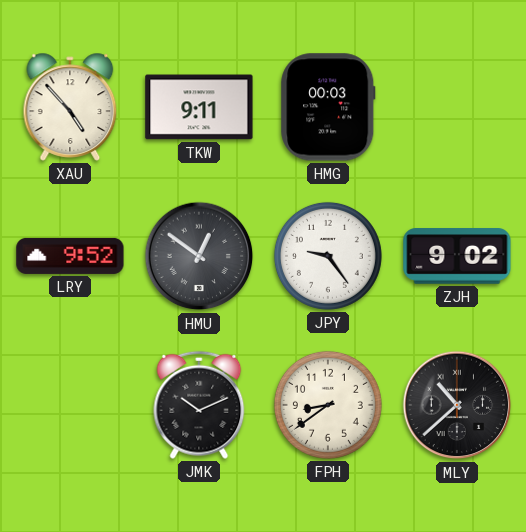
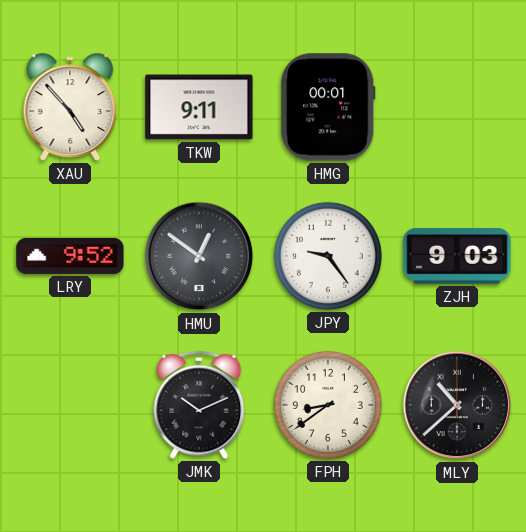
HMG: 00:03 -> 00:01
ZJH: 9:02 -> 9:03
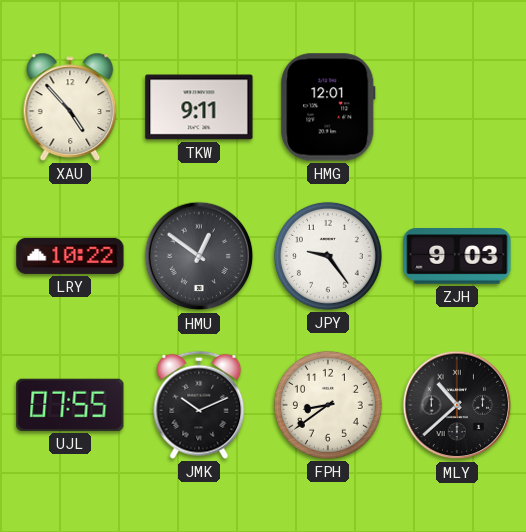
HMG: 00:01 -> 12:01
LRY: 9:52 -> 10:22
UJL: none -> 07:55
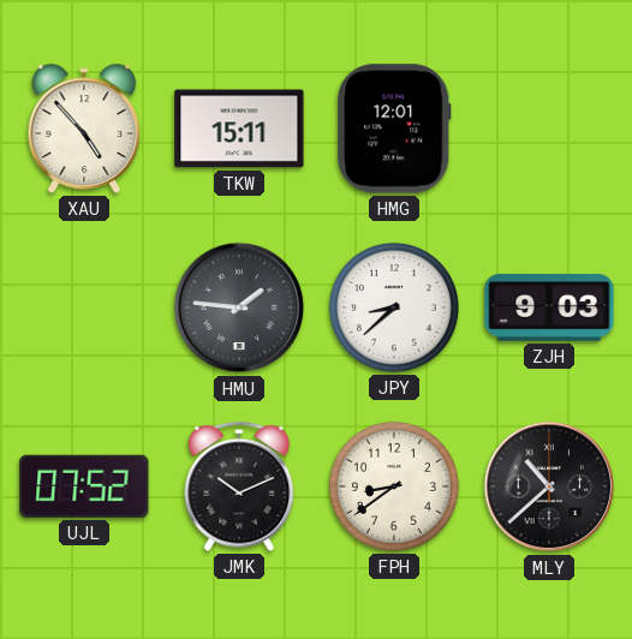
TKW: 9:11 -> 15:11
LRY: 10:22 -> none
HMU: 12:51 -> 1:46
JPY: 9:24 -> 8:38
UJL: 07:55 -> 07:52
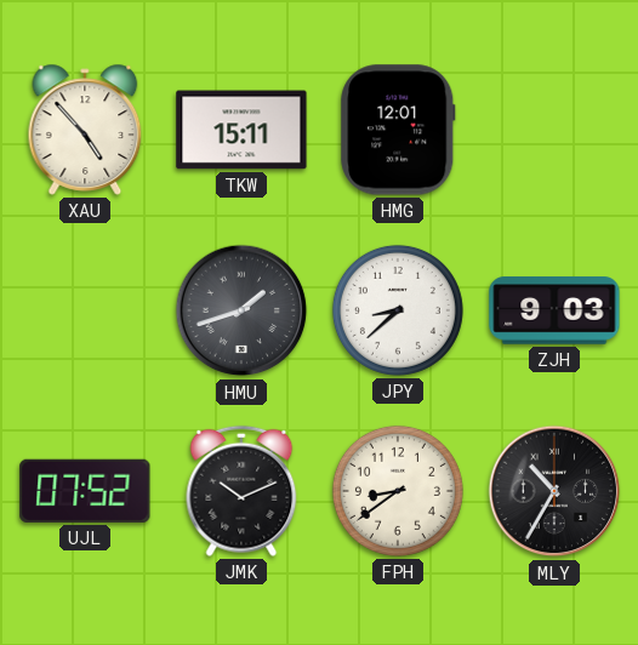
HMU: 1:46 -> 1:42
MLY: 10:38 -> 10:35
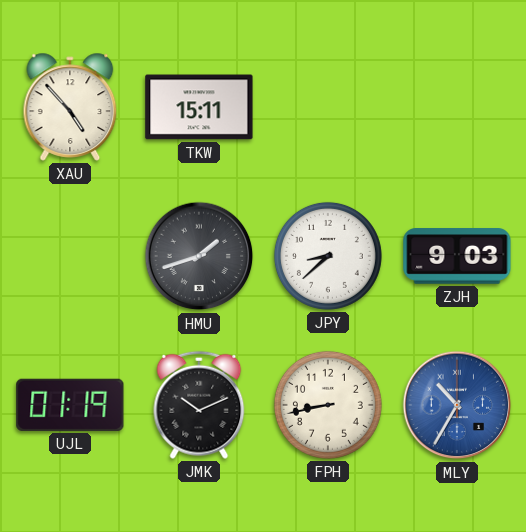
HMG: 12:01 -> none
UJL: 07:52 -> 01:19
FPH: 8:39 -> 8:43
MLY dial: black -> blue
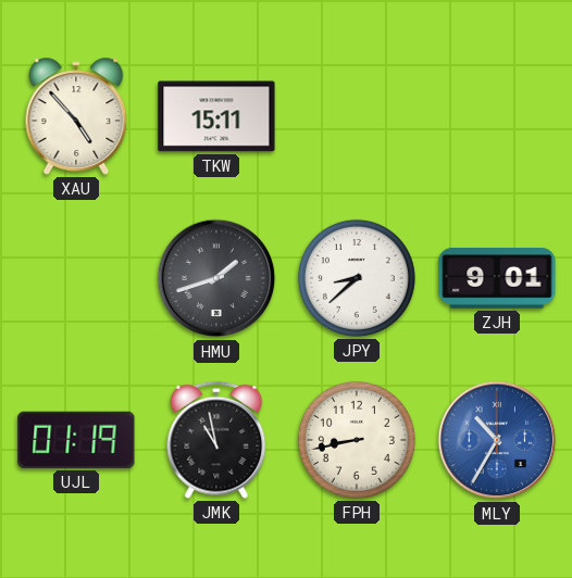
ZJH: 9:03 -> 9:01
JMK: 10:11 -> 10:58
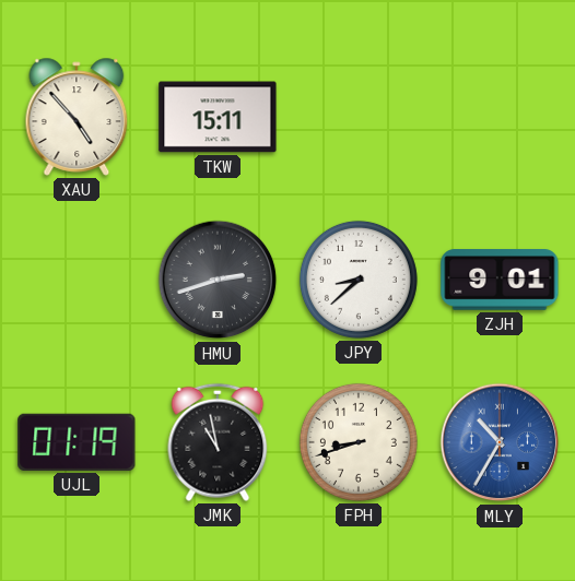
HMU: 1:42 -> 2:42
FPH: 8:43 -> 8:42
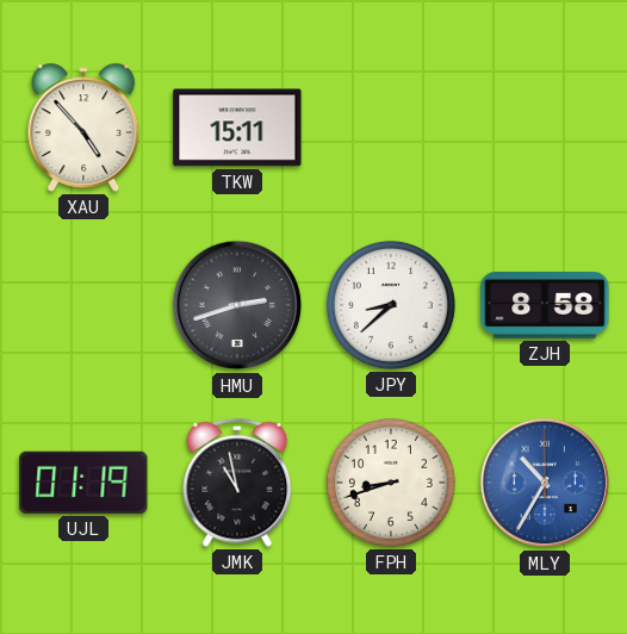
ZJH: 9:01 -> 8:58
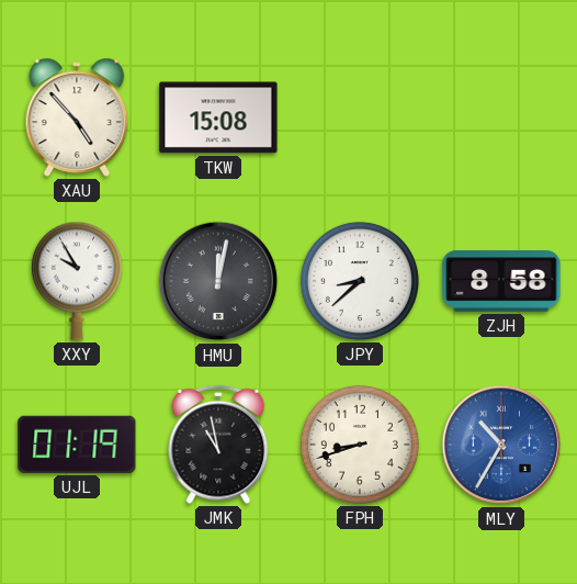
TKW: 15:11 -> 15:08
XXY: none -> 9:55
HMU: 2:42 -> 12:02
